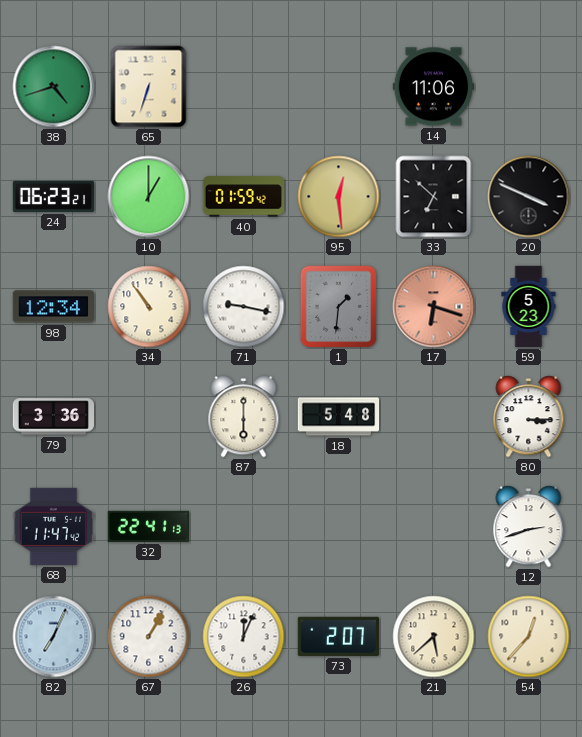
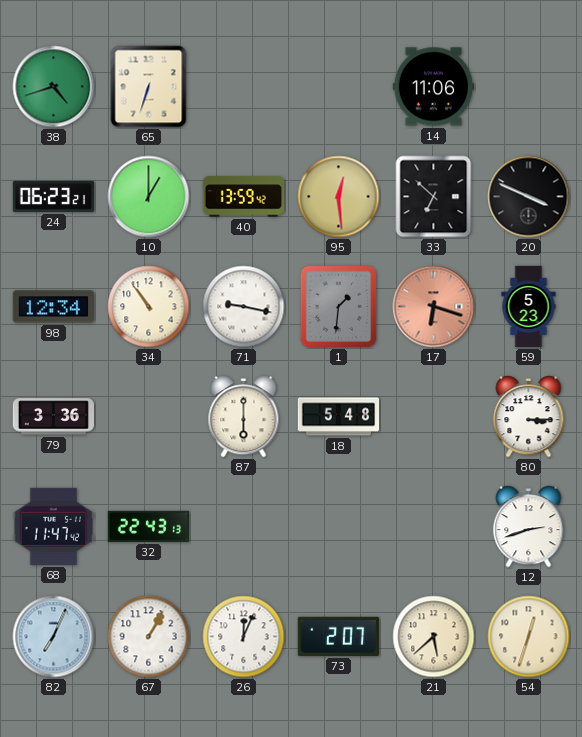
40: 01:59 -> 13:59
32: 22:41 -> 22:43
54: 12:37 -> 12:33
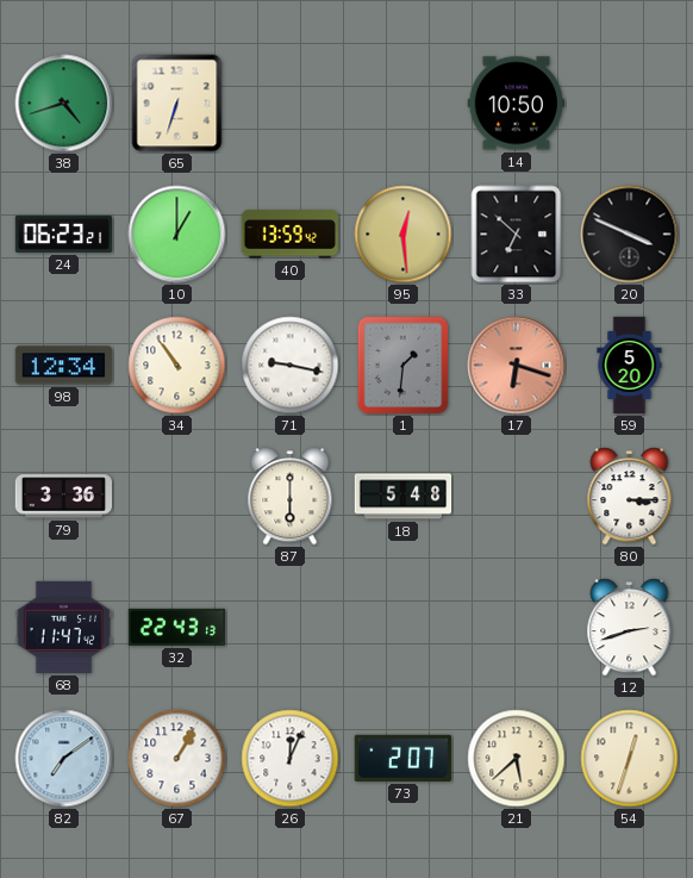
14: 11:06 -> 10:50
59: 5:23 -> 5:20
82: 7:04 -> 7:09
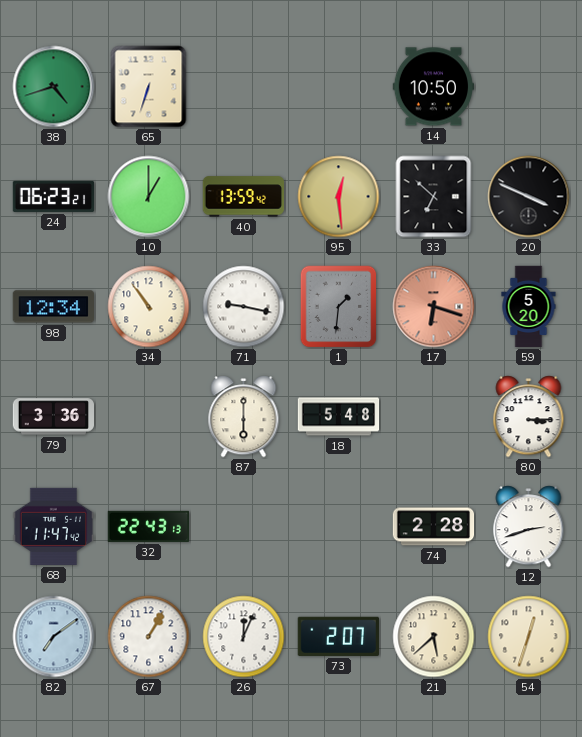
74: none -> 2:28
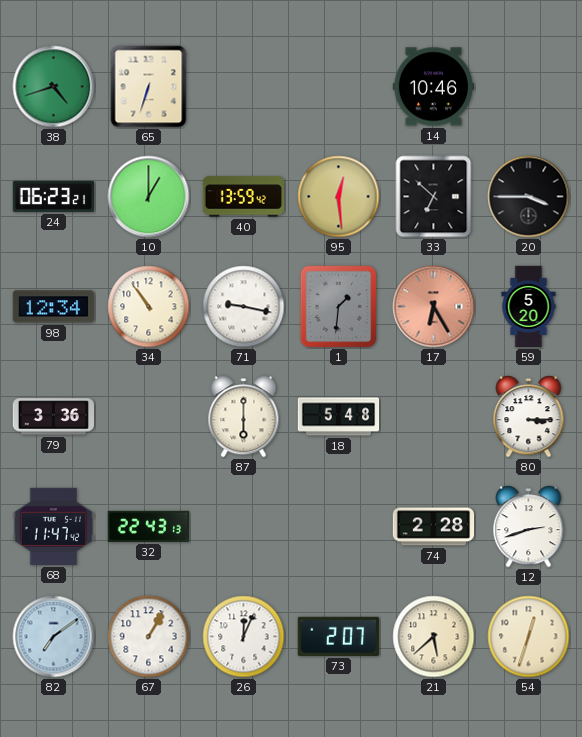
14: 10:50 -> 10:46
20: 3:49 -> 3:45
17: 6:18 -> 6:25
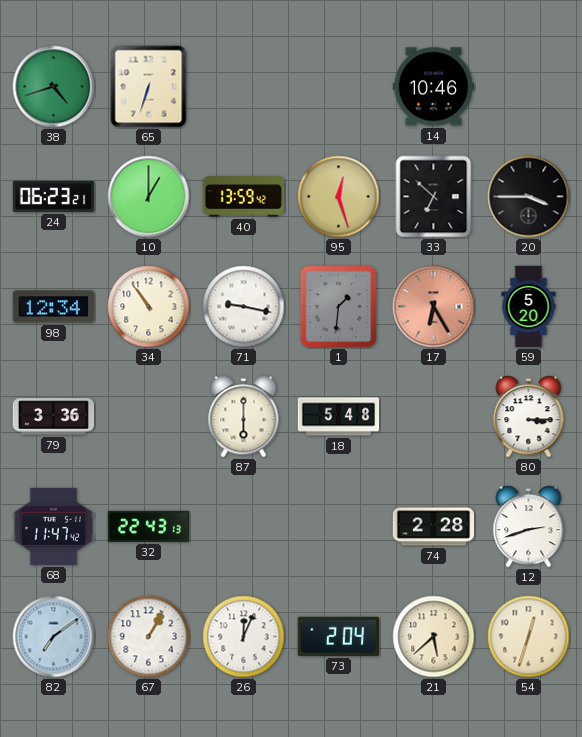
95: 12:29 -> 12:27
73: 2:07 -> 2:04
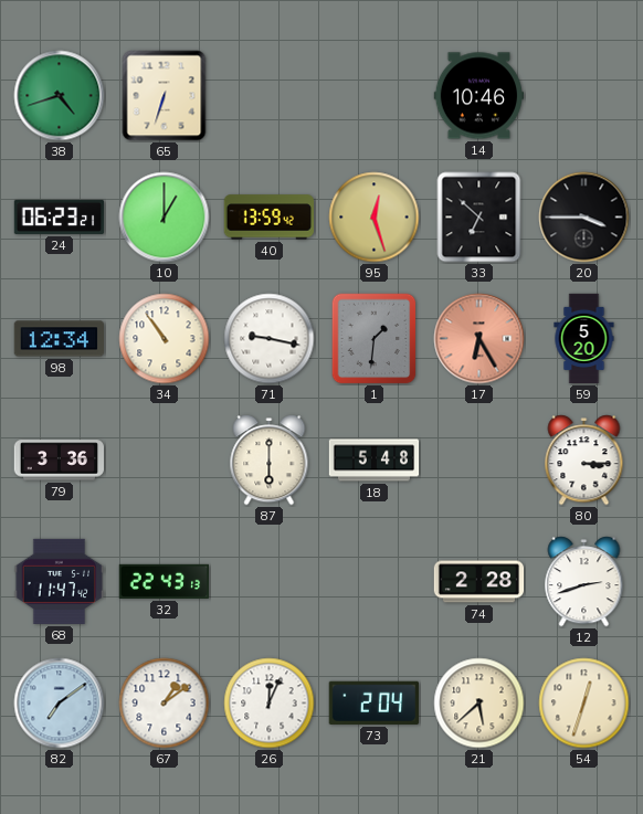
67: 1:05 -> 1:09
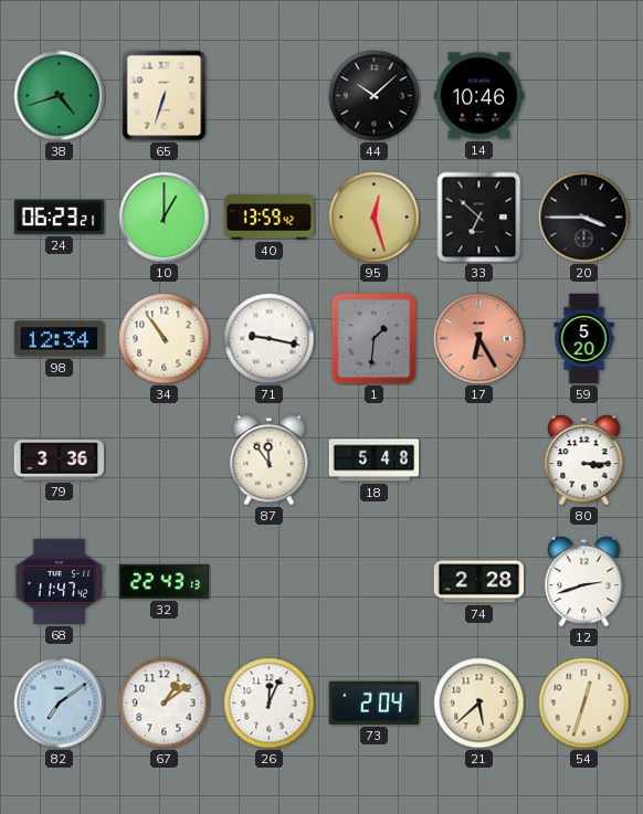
44: none -> 10:08
87: 6:00 -> 11:54
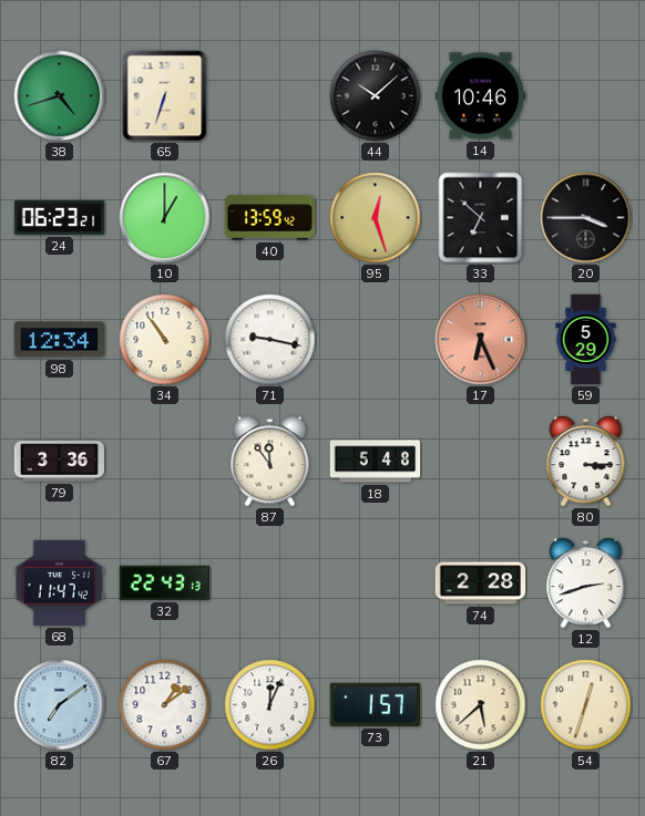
1: 1:31 -> none
17: 6:25 -> 6:26
59: 5:20 -> 5:29
73: 2:04 -> 1:57
